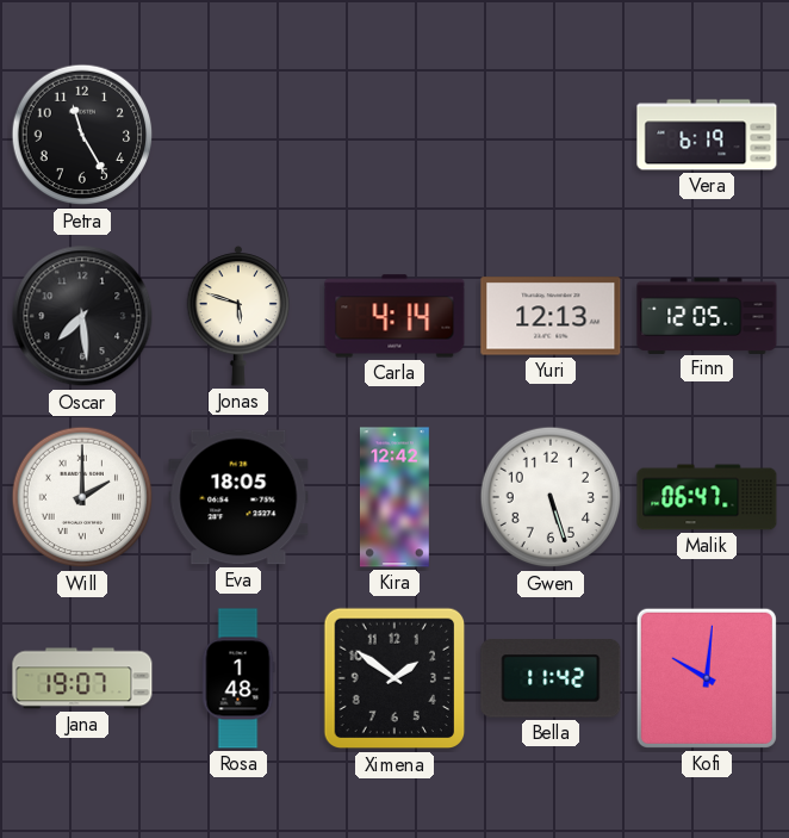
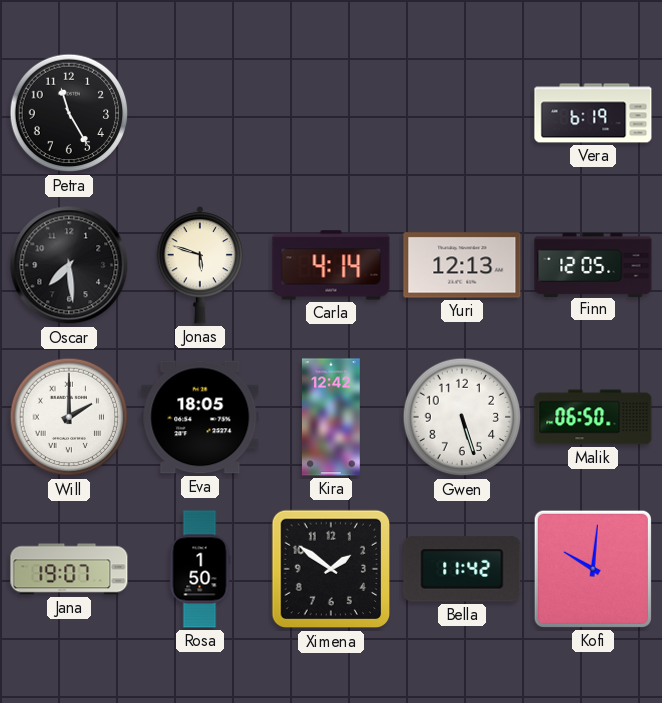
Malik: 06:47 -> 06:50
Rosa: 1:48 -> 1:50
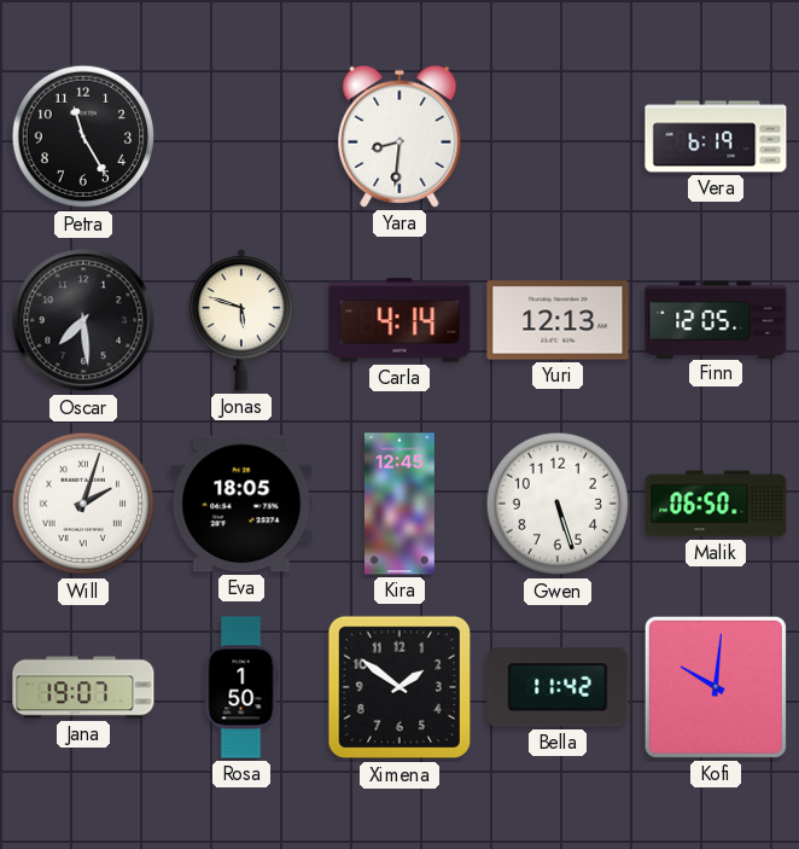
Yara: none -> 8:31
Will: 2:00 -> 2:03
Kira: 12:42 -> 12:45
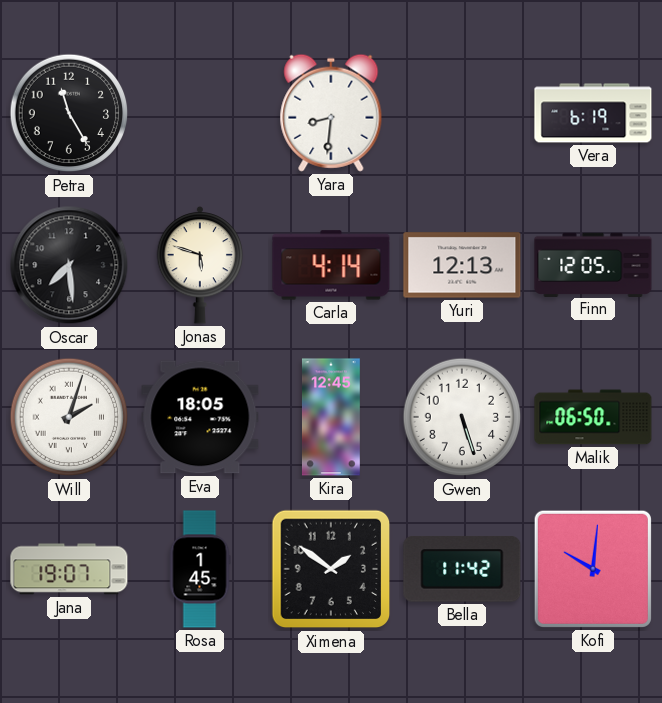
Rosa: 1:50 -> 1:45
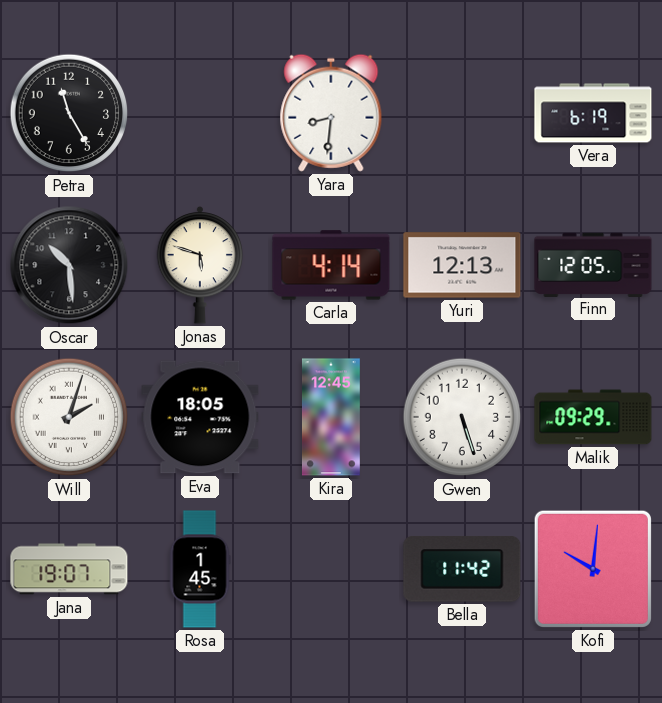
Oscar: 7:29 -> 10:29
Malik: 06:50 -> 09:29
Ximena: 1:51 -> none
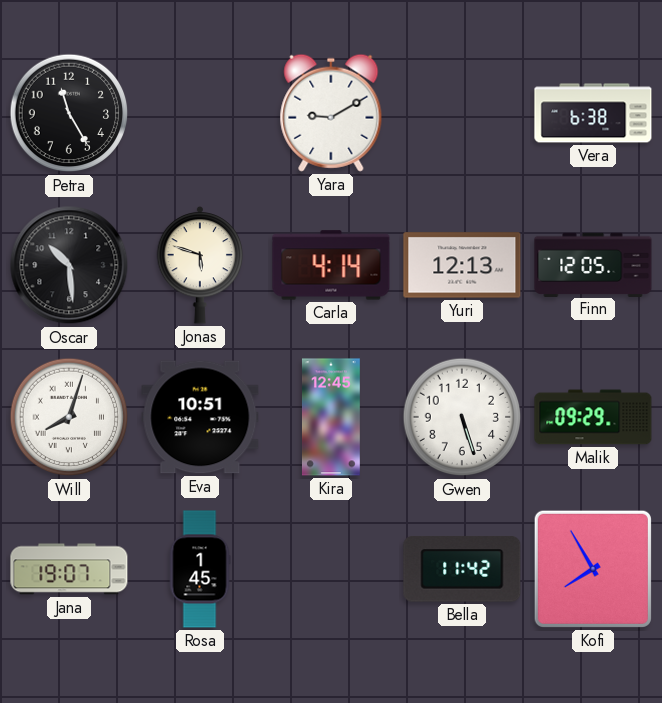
Yara: 8:31 -> 9:10
Vera: 6:19 -> 6:38
Will: 2:03 -> 8:03
Eva: 18:05 -> 10:51
Kofi: 10:01 -> 7:55
